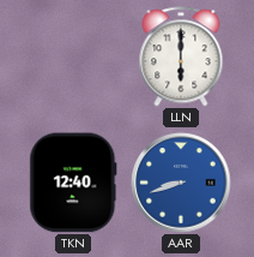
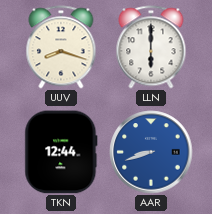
UUV: none -> 8:18
TKN: 12:40 -> 12:44
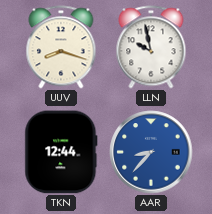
LLN: 6:00 -> 9:58
AAR: 8:42 -> 8:37
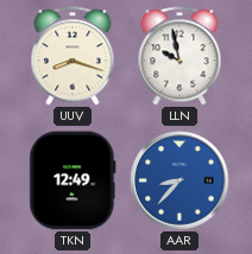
TKN: 12:44 -> 12:49
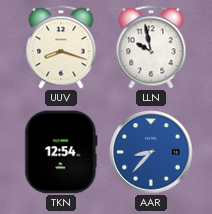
TKN: 12:49 -> 12:54
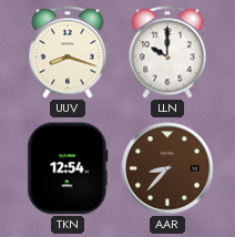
LLN: 9:58 -> 10:00
AAR dial: blue -> brown
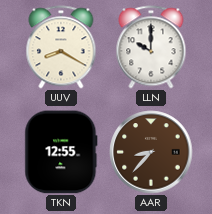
UUV: 8:18 -> 8:20
TKN: 12:54 -> 12:55
